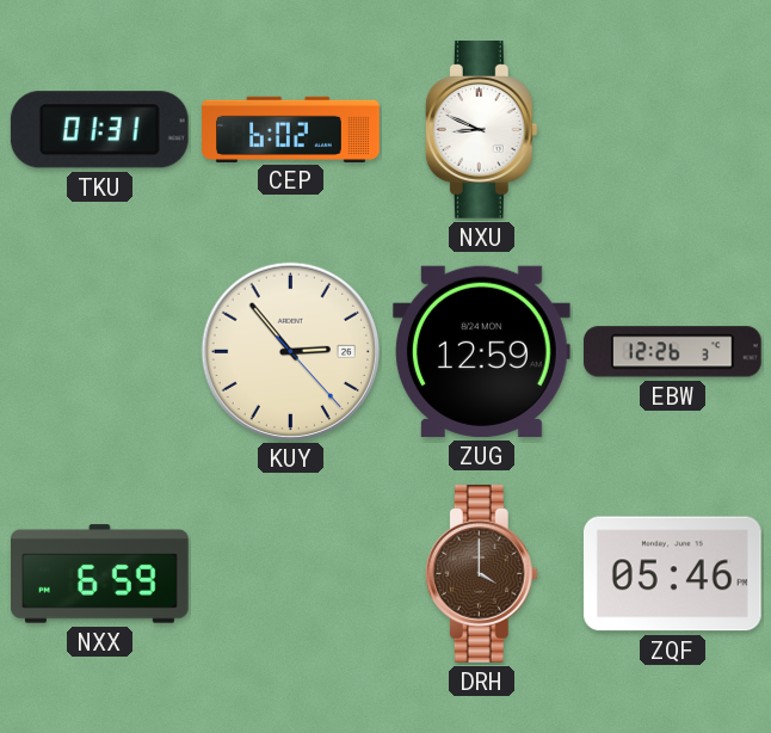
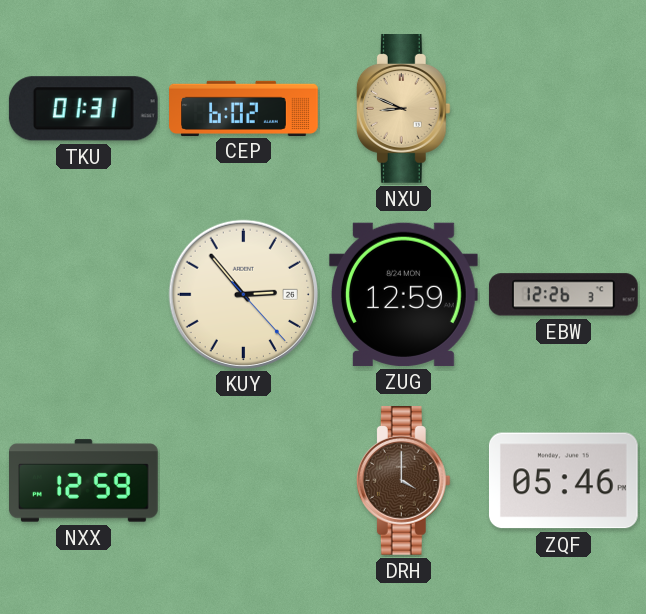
NXU dial: white -> champagne
NXX: 6:59 -> 12:59
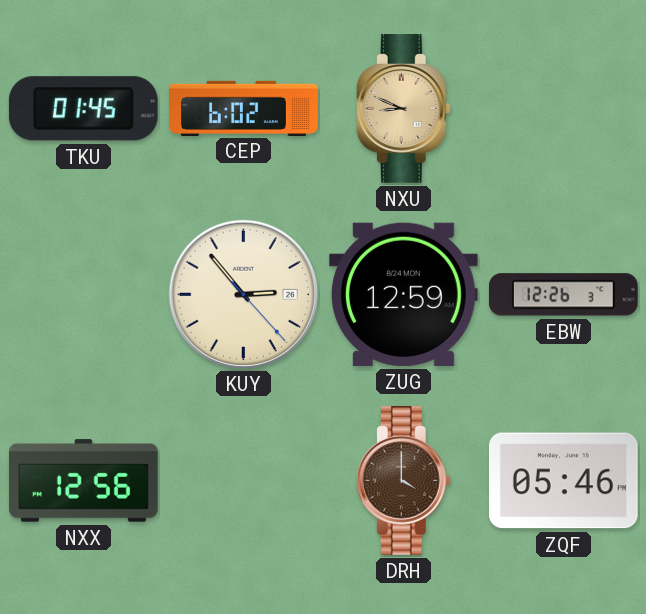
TKU: 01:31 -> 01:45
NXX: 12:59 -> 12:56
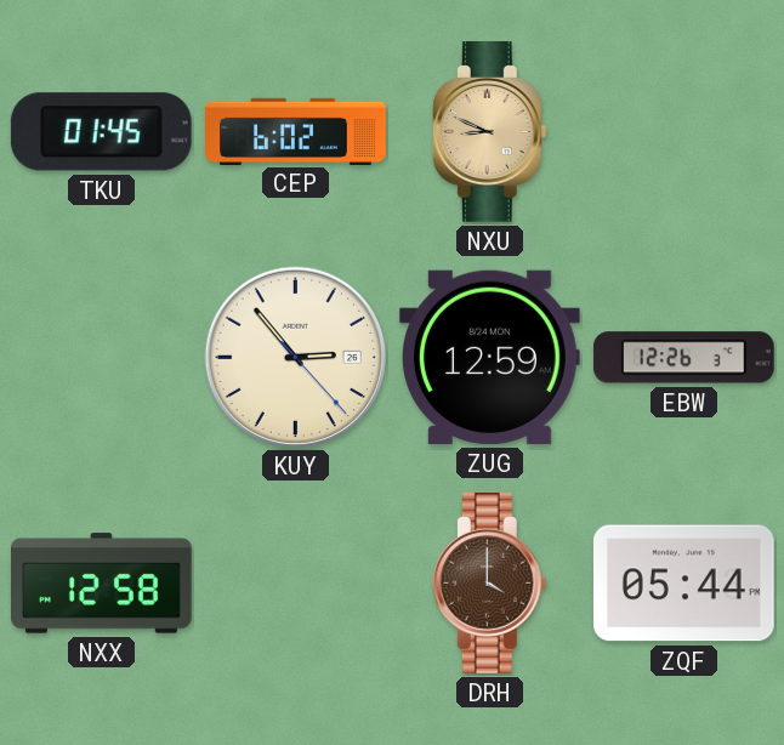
NXX: 12:56 -> 12:58
ZQF: 05:46 -> 05:44
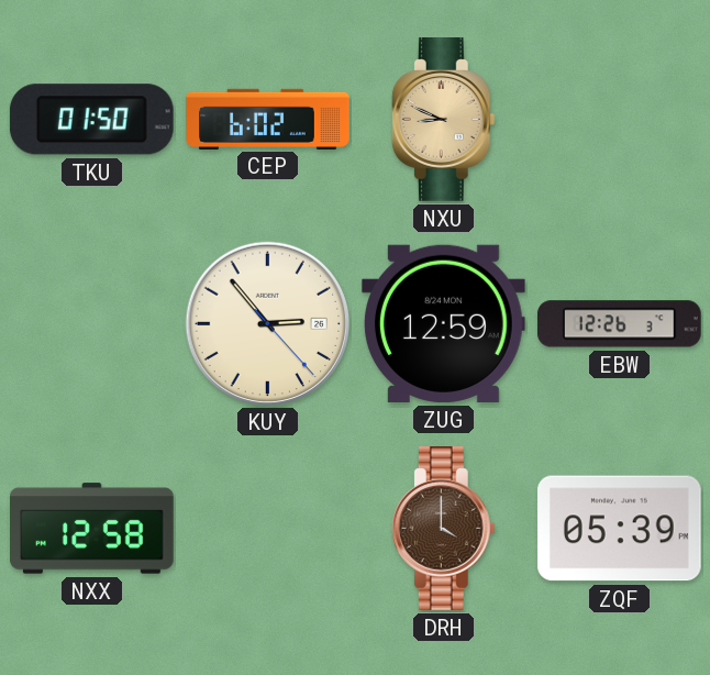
TKU: 01:45 -> 01:50
ZQF: 05:44 -> 05:39
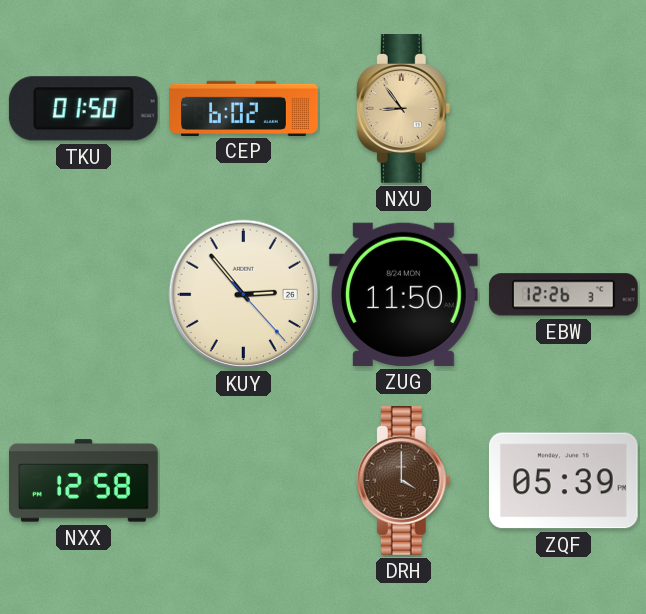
NXU: 8:49 -> 8:54
ZUG: 12:59 -> 11:50
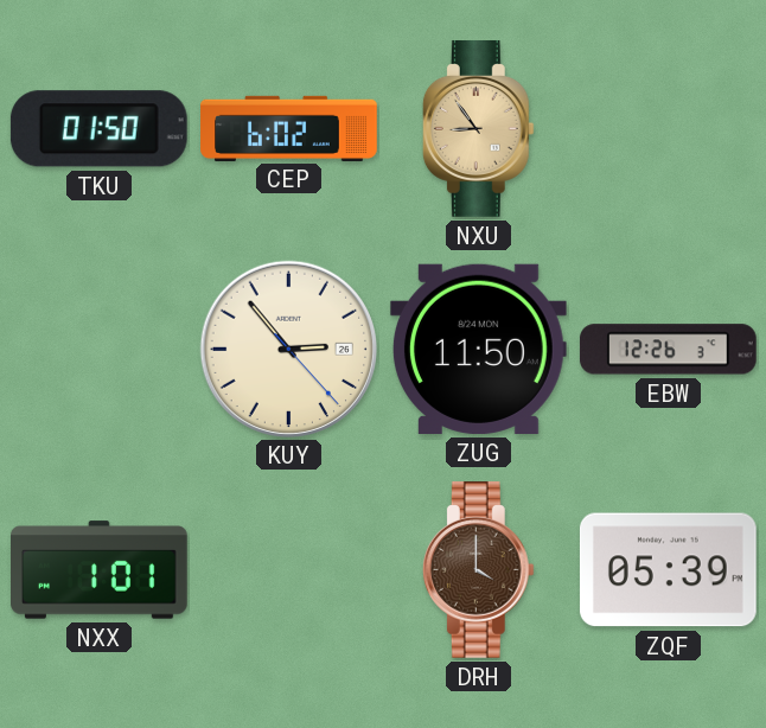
NXX: 12:58 -> 1:01
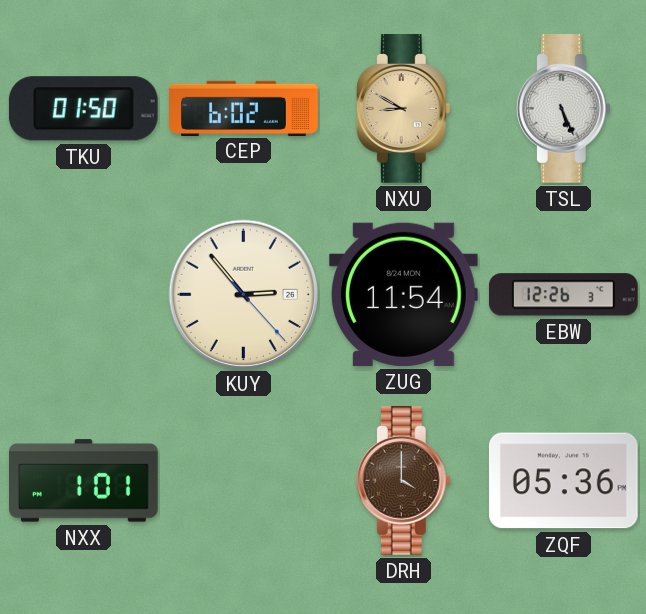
NXU: 8:54 -> 8:50
TSL: none -> 5:26
ZUG: 11:50 -> 11:54
ZQF: 05:39 -> 05:36
